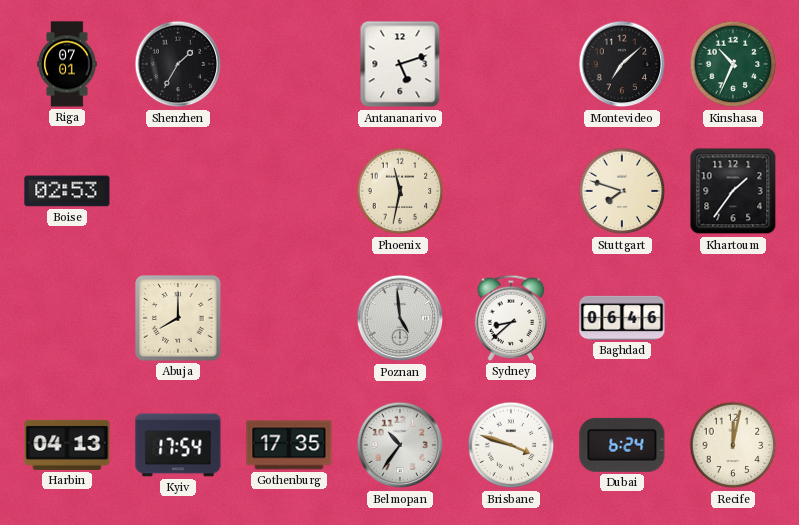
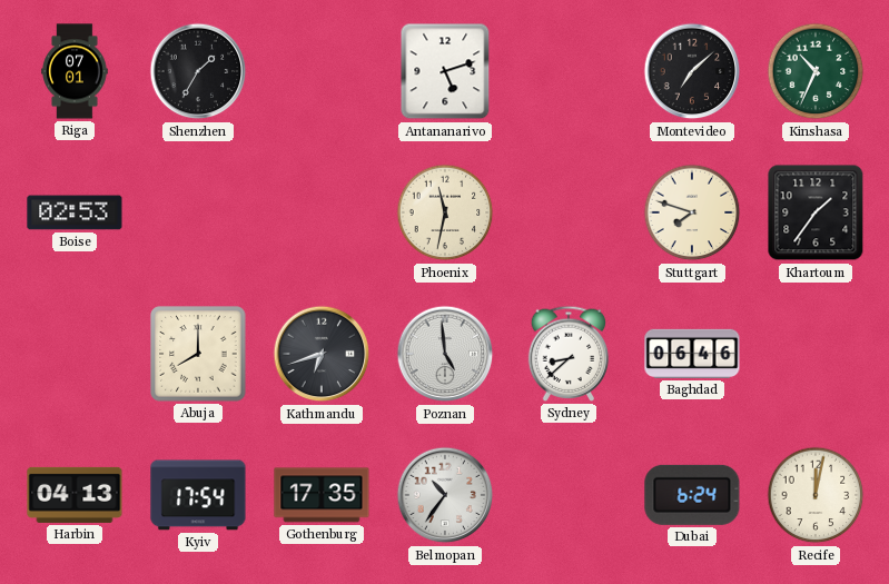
Kathmandu: none -> 6:42
Brisbane: 3:48 -> none
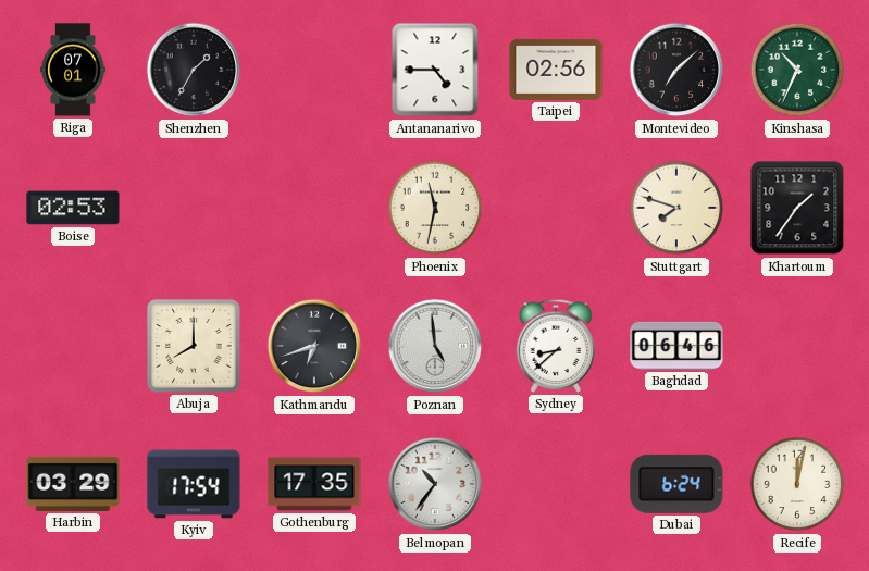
Antananarivo: 5:12 -> 4:45
Taipei: none -> 02:56
Harbin: 04:13 -> 03:29
